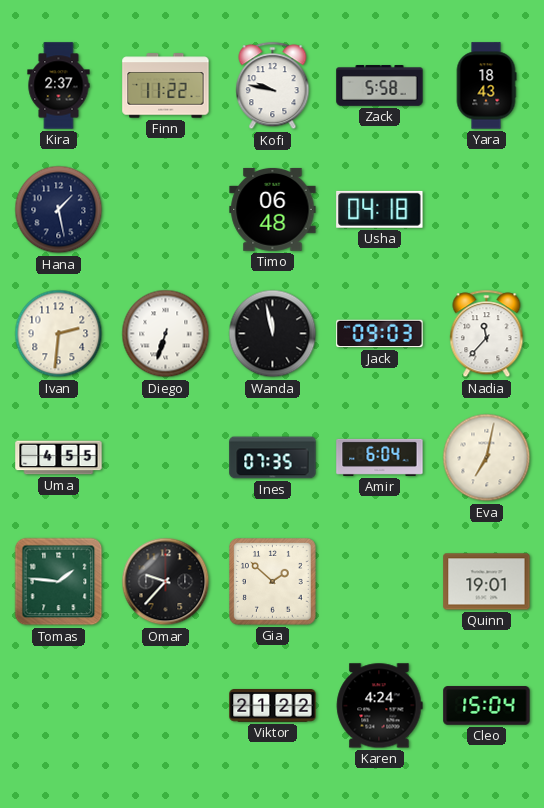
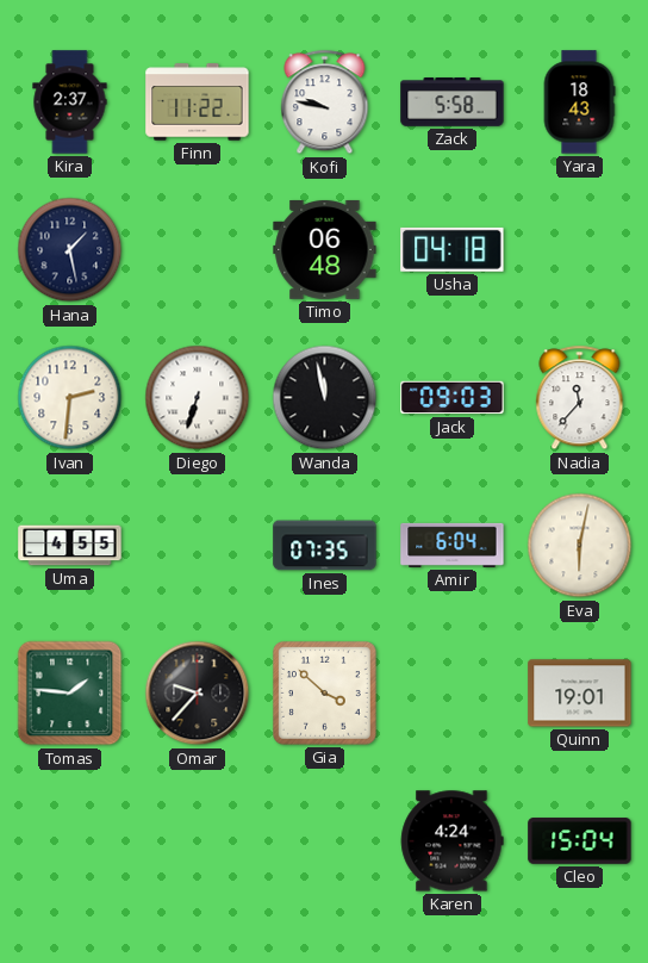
Eva: 7:02 -> 6:02
Gia: 1:52 -> 3:52
Viktor: 21:22 -> none
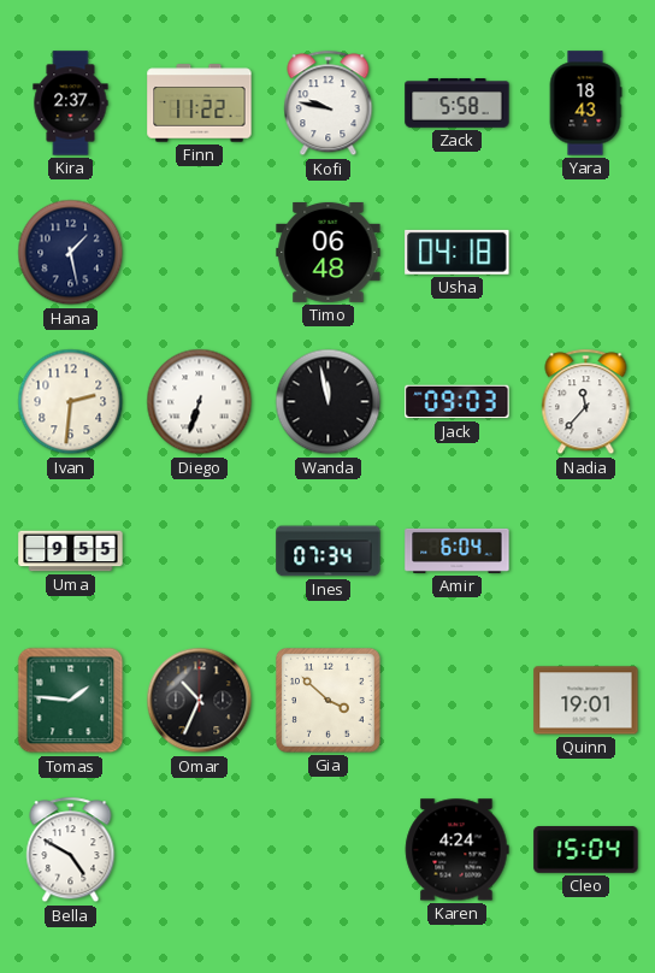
Uma: 4:55 -> 9:55
Ines: 07:35 -> 07:34
Eva: 6:02 -> none
Omar: 9:37 -> 10:34
Bella: none -> 4:50
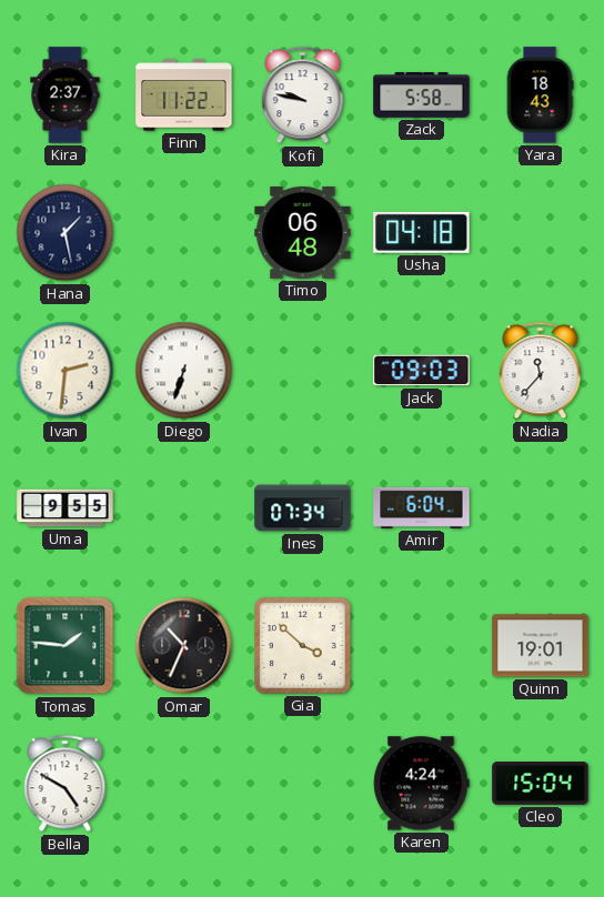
Wanda: 11:58 -> none
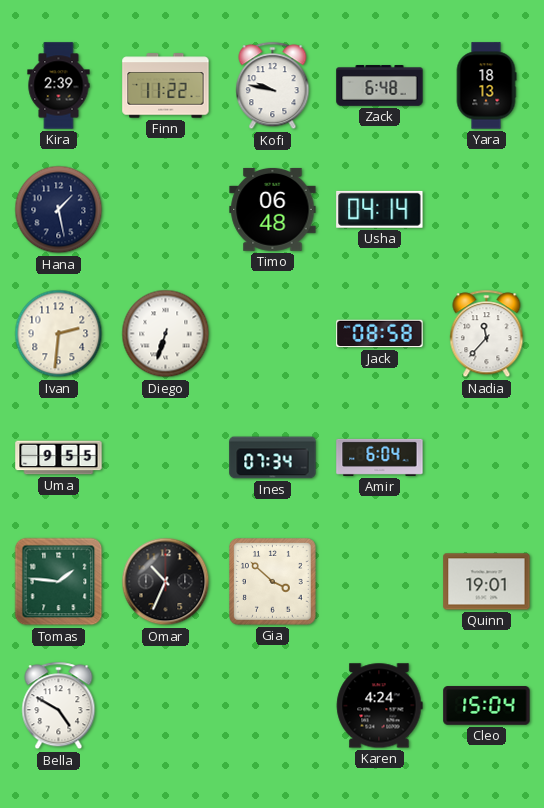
Kira: 2:37 -> 2:39
Zack: 5:58 -> 6:48
Yara: 18:43 -> 18:13
Usha: 04:18 -> 04:14
Jack: 09:03 -> 08:58
